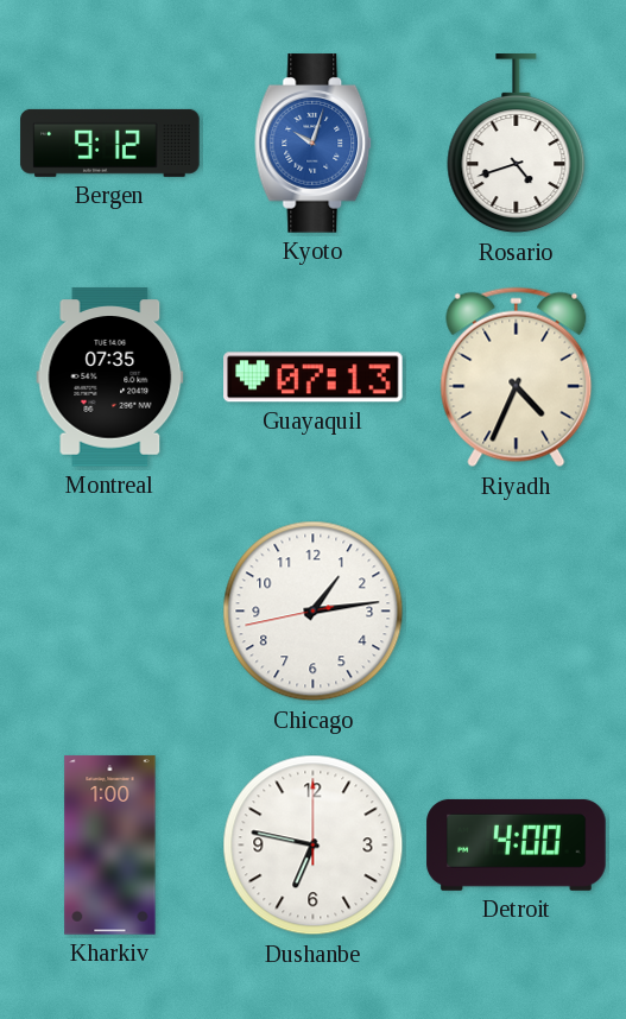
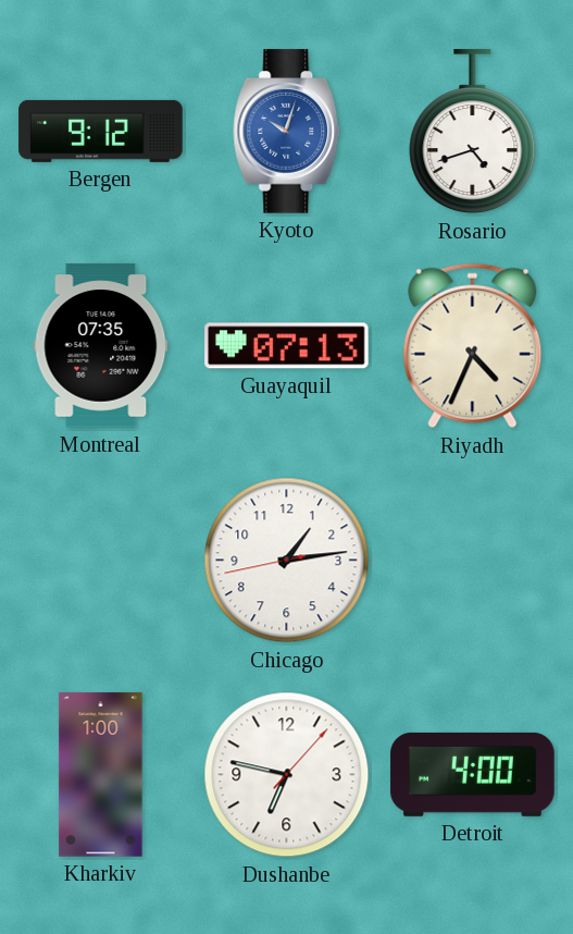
Dushanbe: 6:47:00 -> 6:47:07
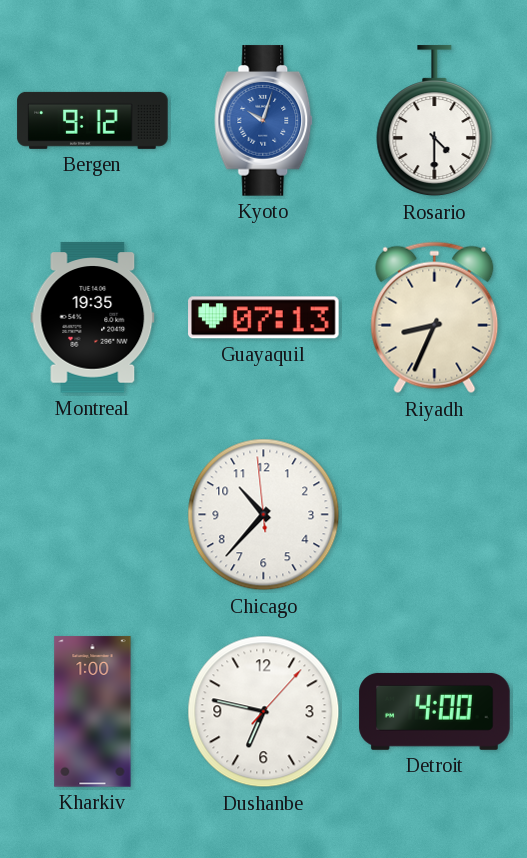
Rosario: 4:42 -> 4:30
Montreal: 07:35 -> 19:35
Riyadh: 4:34 -> 8:34
Chicago: 1:13 -> 10:36
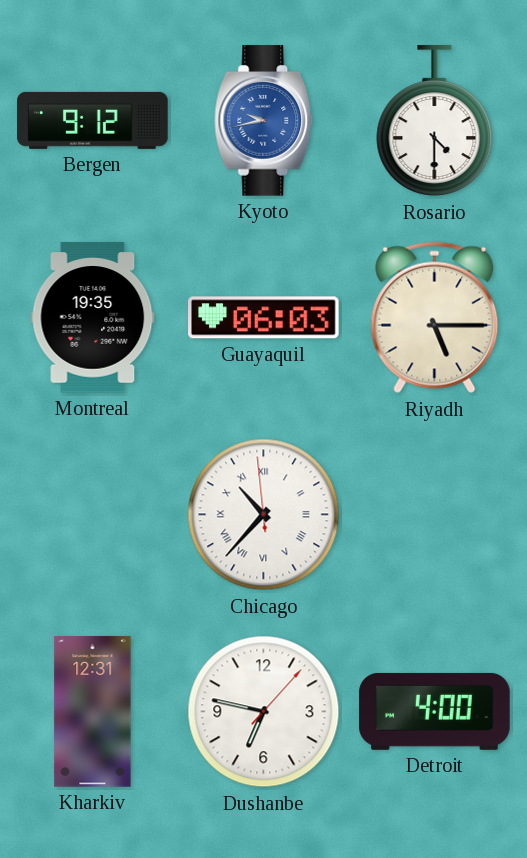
Kyoto: 10:03 -> 9:43
Guayaquil: 07:13 -> 06:03
Riyadh: 8:34 -> 5:15
Chicago numerals: Arabic -> Roman
Kharkiv: 1:00 -> 12:31
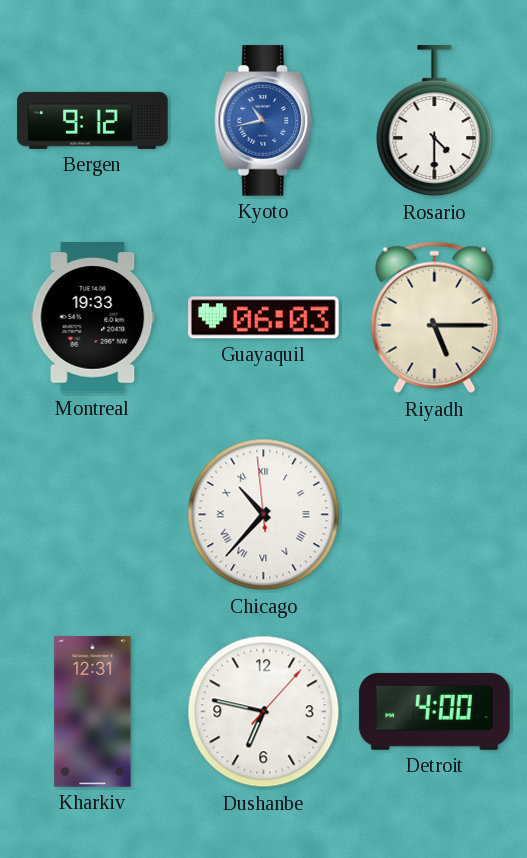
Kyoto: 9:43 -> 10:43
Montreal: 19:35 -> 19:33
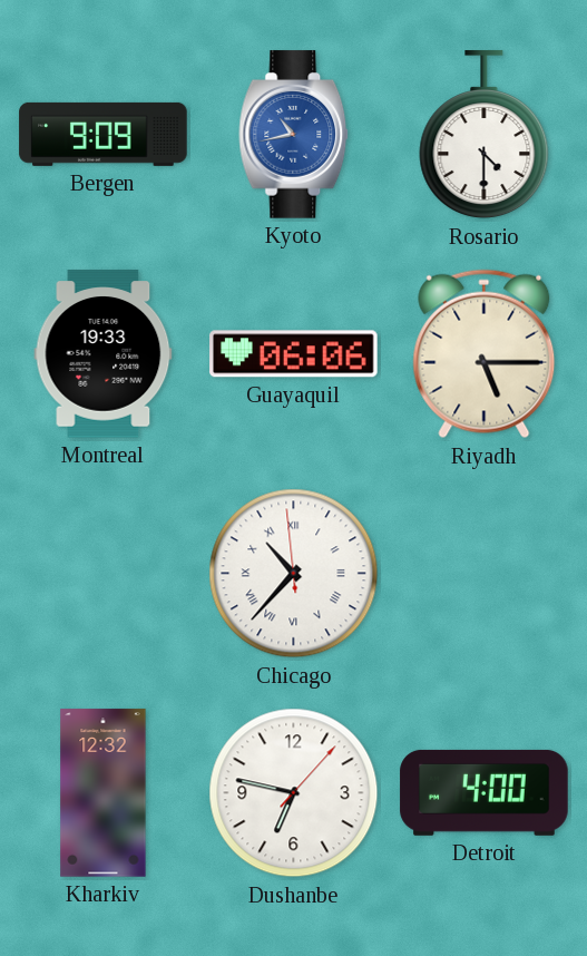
Bergen: 9:12 -> 9:09
Guayaquil: 06:03 -> 06:06
Kharkiv: 12:31 -> 12:32
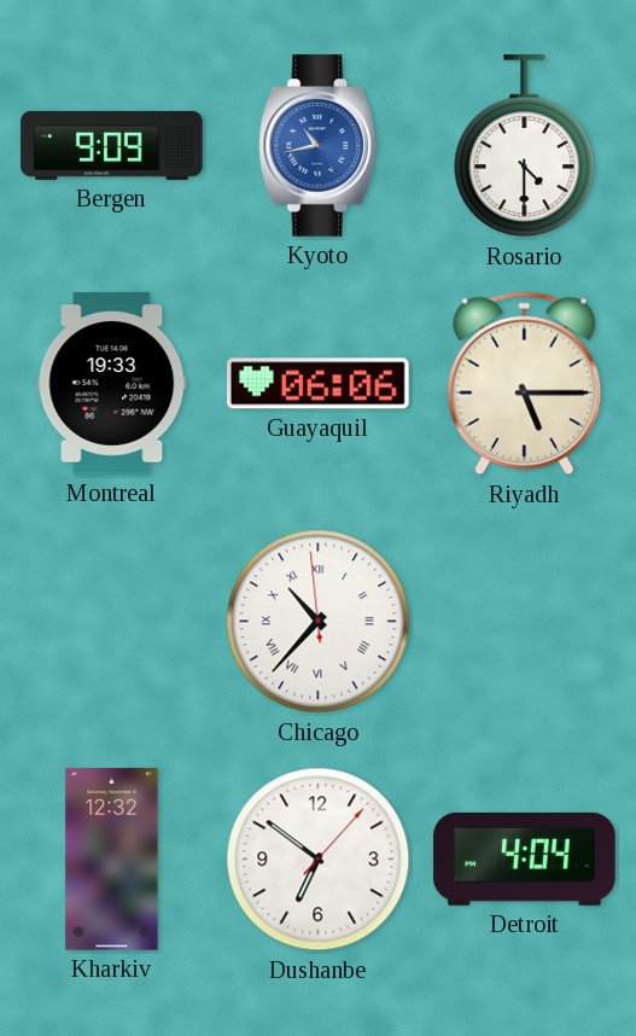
Dushanbe: 6:47 -> 6:51
Detroit: 4:00 -> 4:04
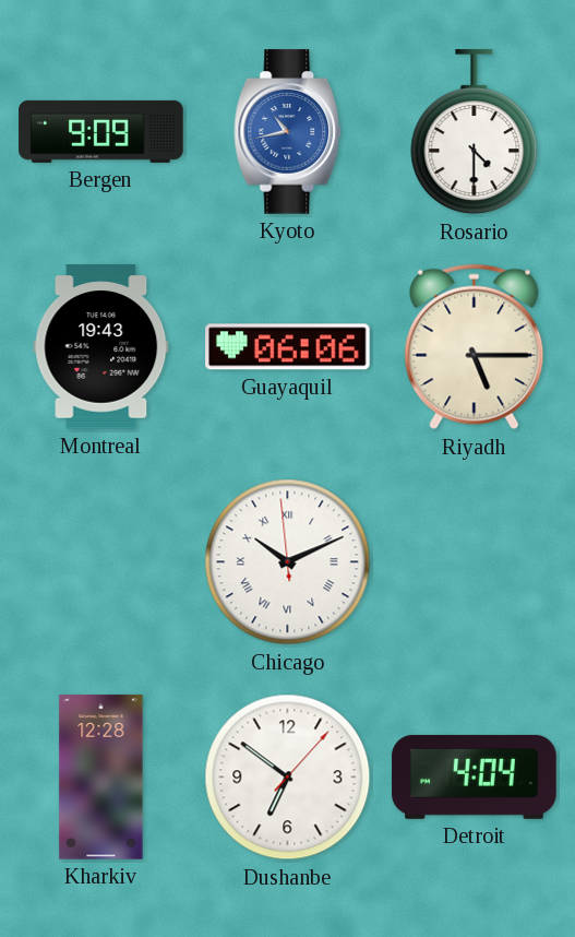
Montreal: 19:33 -> 19:43
Chicago: 10:36 -> 10:10
Kharkiv: 12:32 -> 12:28
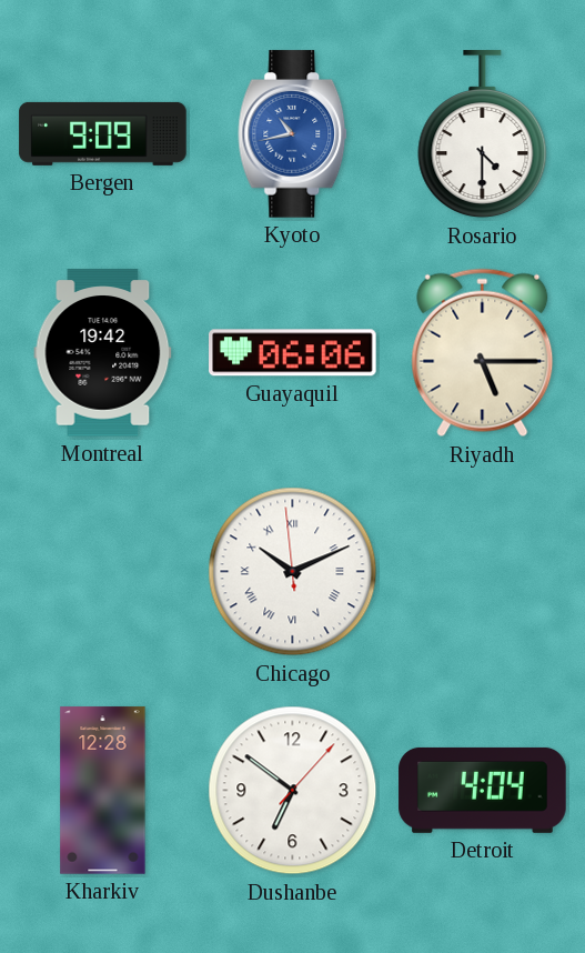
Montreal: 19:43 -> 19:42
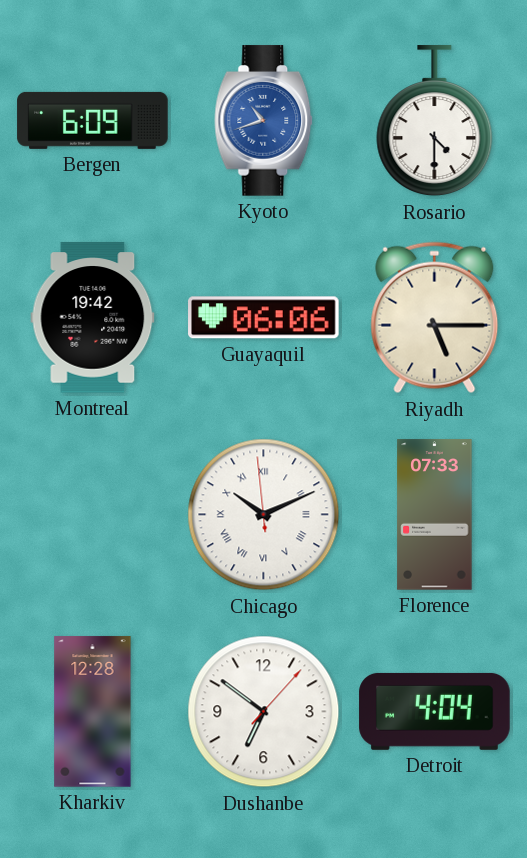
Bergen: 9:09 -> 6:09
Kyoto: 10:43 -> 10:42
Florence: none -> 07:33
